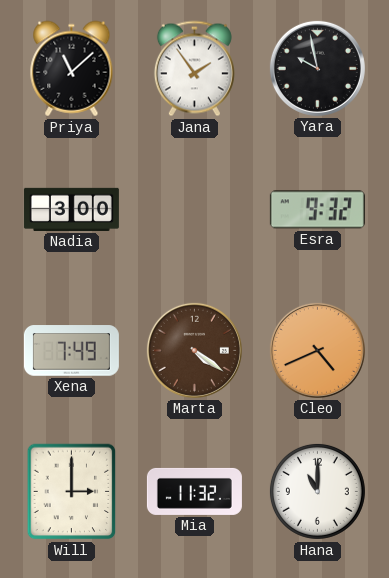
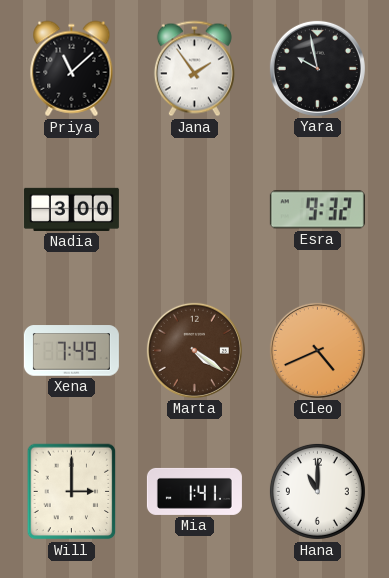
Mia: 11:32 -> 1:41
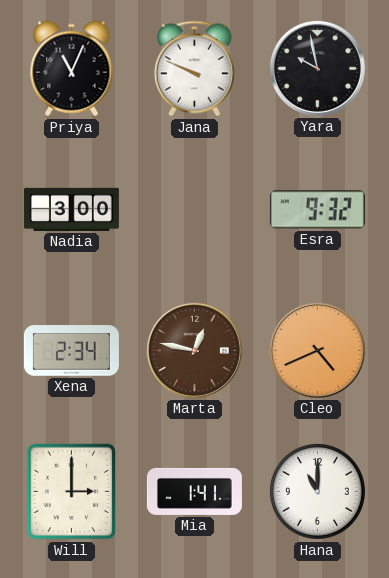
Priya: 11:08 -> 11:04
Jana: 1:54 -> 9:49
Xena: 7:49 -> 2:34
Marta: 4:21 -> 12:47
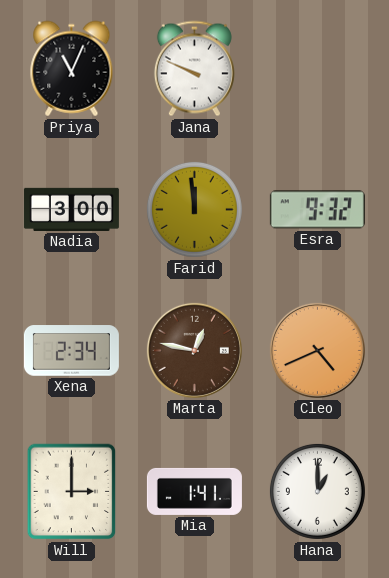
Yara: 9:58 -> none
Farid: none -> 11:59
Hana: 11:00 -> 1:00
